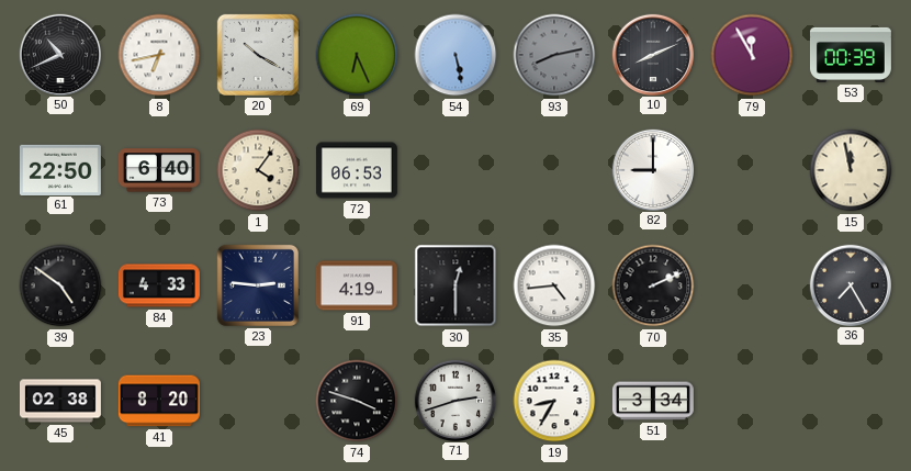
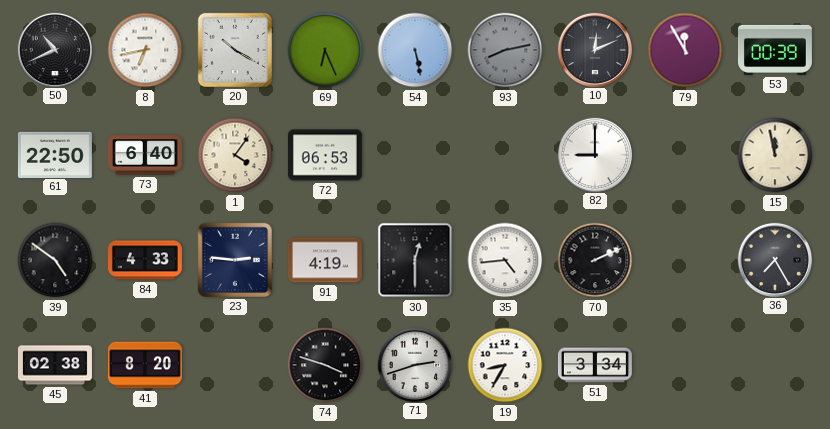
10: 8:11 -> 12:11
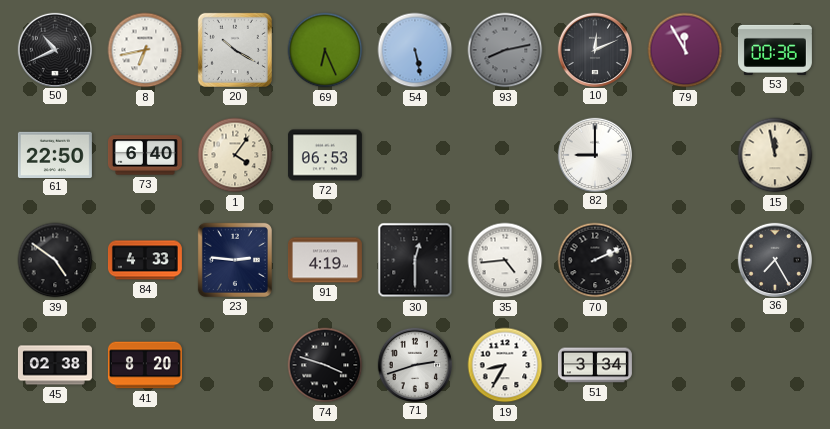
53: 00:39 -> 00:36
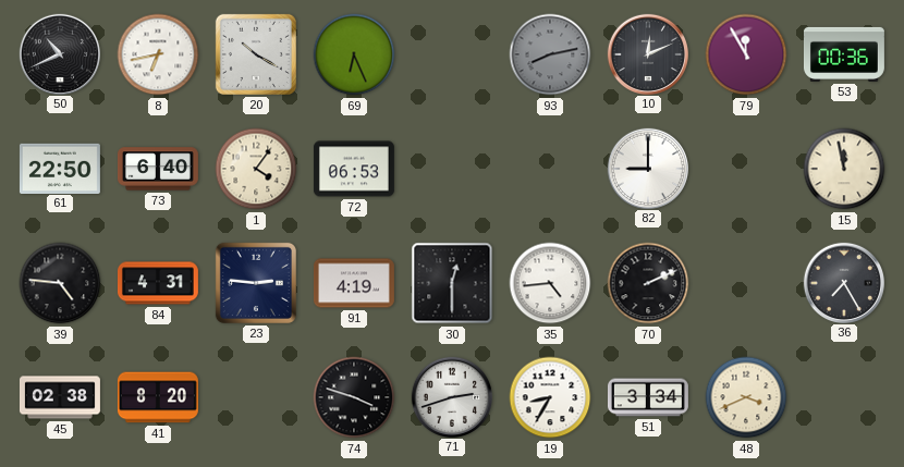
54: 5:28 -> none
39: 4:51 -> 4:46
84: 4:33 -> 4:31
48: none -> 3:41
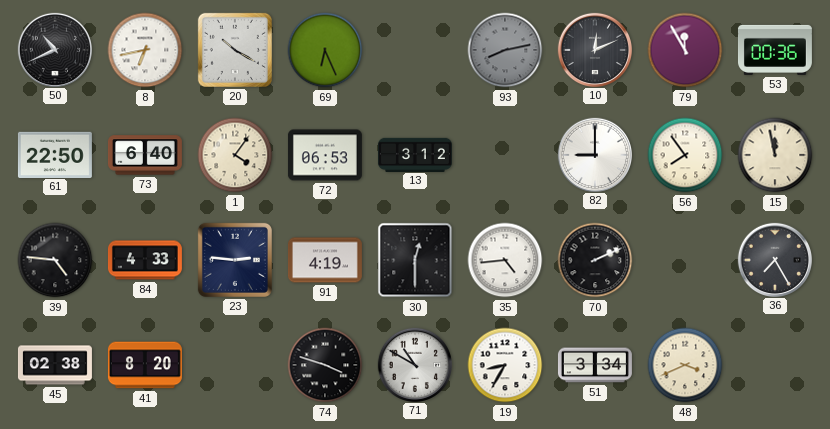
13: none -> 3:12
56: none -> 7:54
84: 4:31 -> 4:33
71: 2:42 -> 10:50
